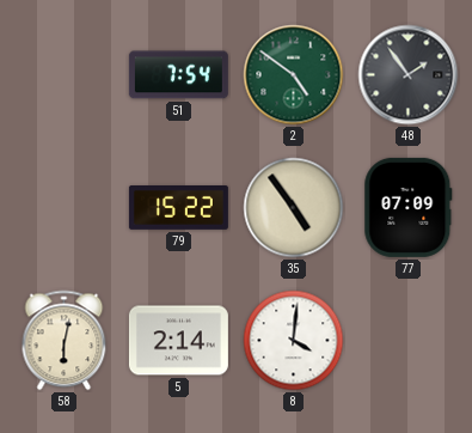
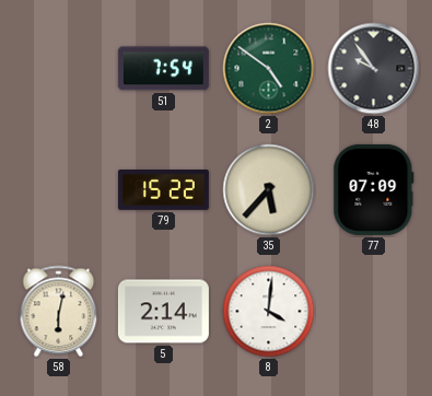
48: 1:54 -> 9:54
35: 4:54 -> 5:37
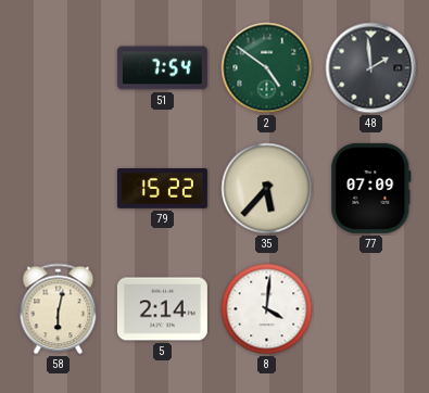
48: 9:54 -> 1:59
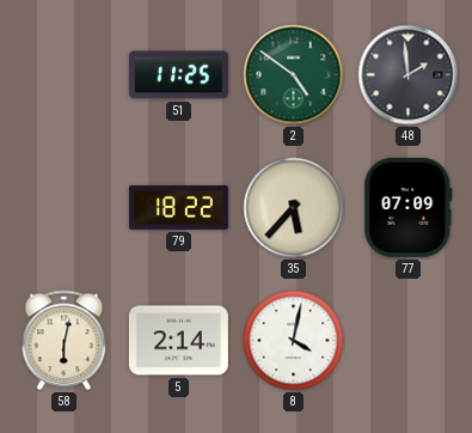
51: 7:54 -> 11:25
79: 15:22 -> 18:22
8: 4:01 -> 4:02
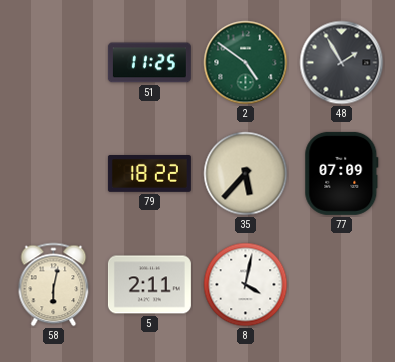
48: 1:59 -> 1:55
5: 2:14 -> 2:11
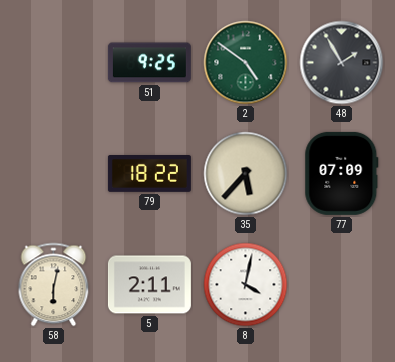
51: 11:25 -> 9:25
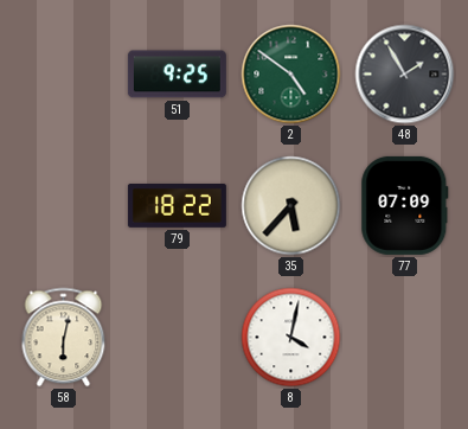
5: 2:11 -> none
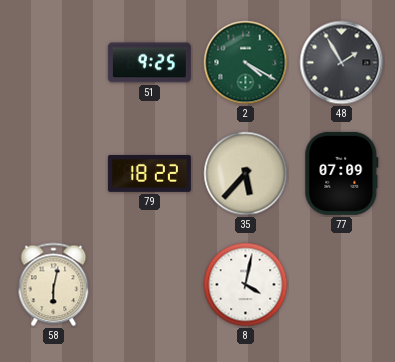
2: 4:51 -> 4:20
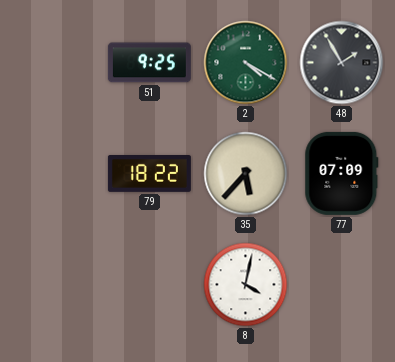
58: 6:02 -> none
